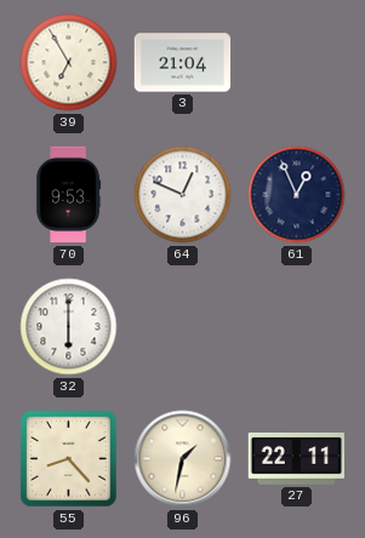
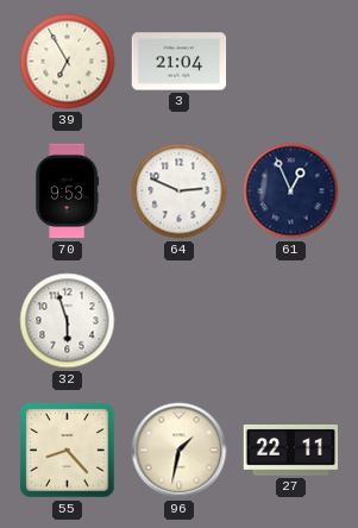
64: 12:49 -> 2:49
32: 6:00 -> 5:57
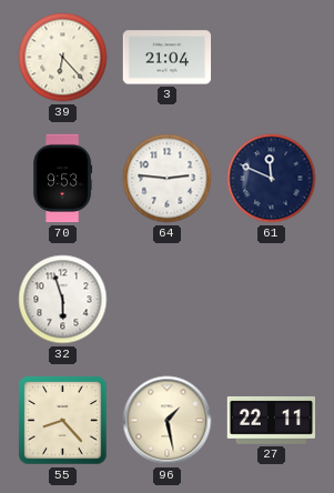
39: 6:55 -> 6:23
64: 2:49 -> 2:46
61: 12:56 -> 11:49
96: 1:32 -> 1:28
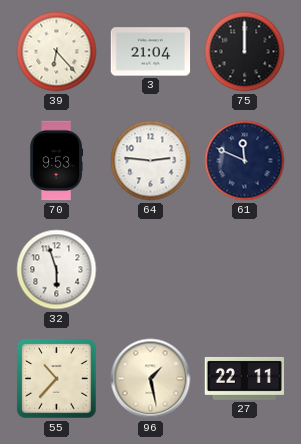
75: none -> 12:00
55: 8:23 -> 10:37
